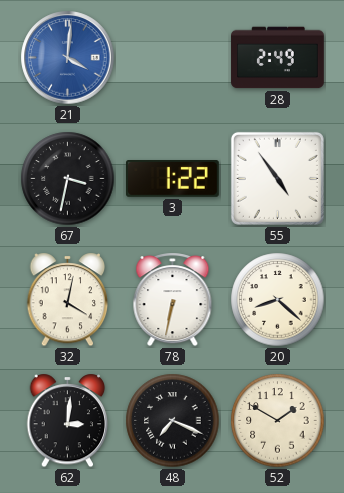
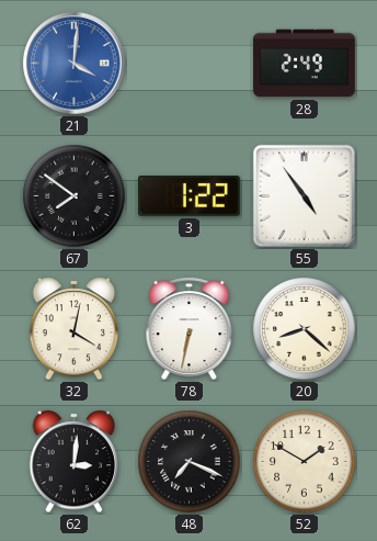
67: 3:32 -> 7:51
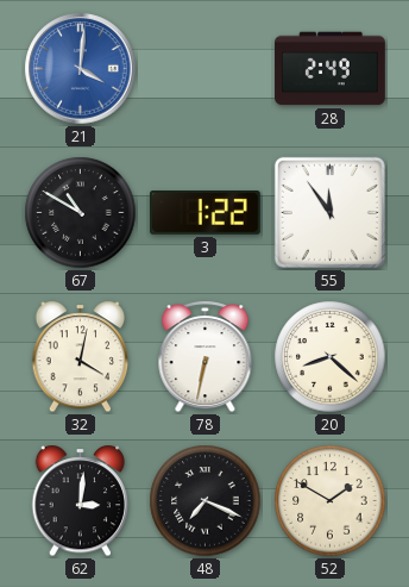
67: 7:51 -> 10:50
55: 4:54 -> 11:54
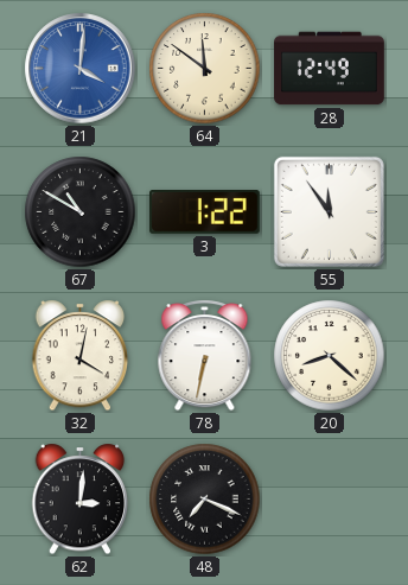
64: none -> 11:51
28: 2:49 -> 12:49
52: 1:50 -> none
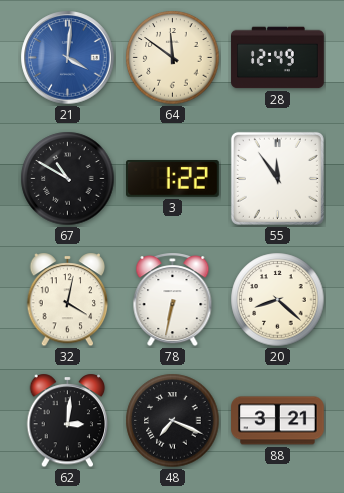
88: none -> 3:21
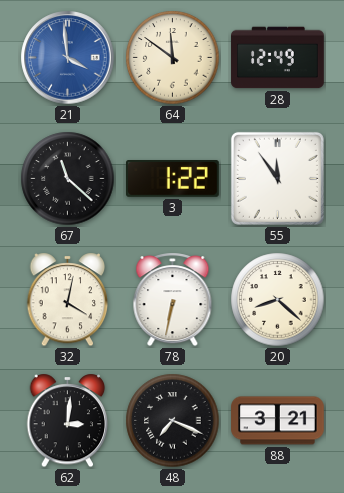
21: 4:01 -> 3:59
67: 10:50 -> 11:22
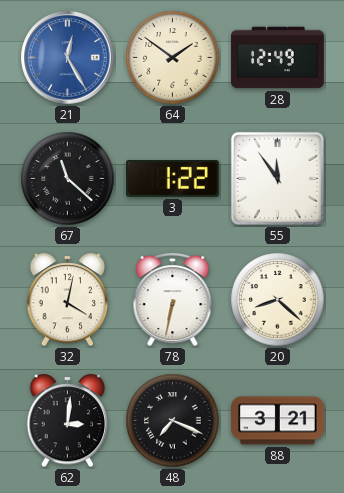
21: 3:59 -> 12:25
64: 11:51 -> 1:51
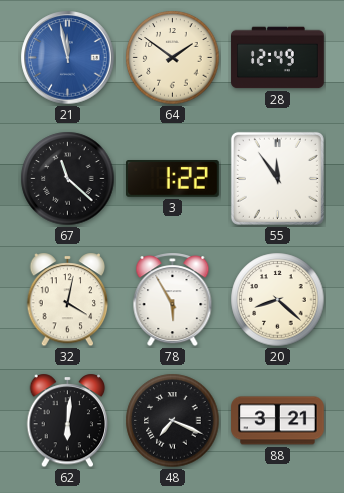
21: 12:25 -> 11:58
78: 6:32 -> 5:55
62: 3:01 -> 6:01
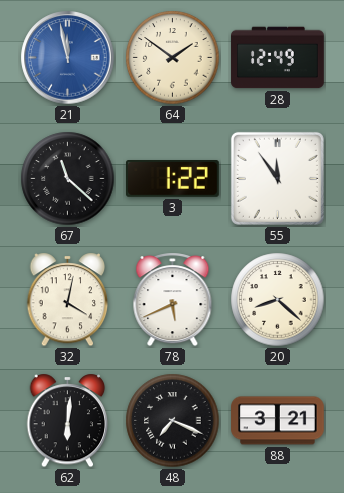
78: 5:55 -> 5:41
